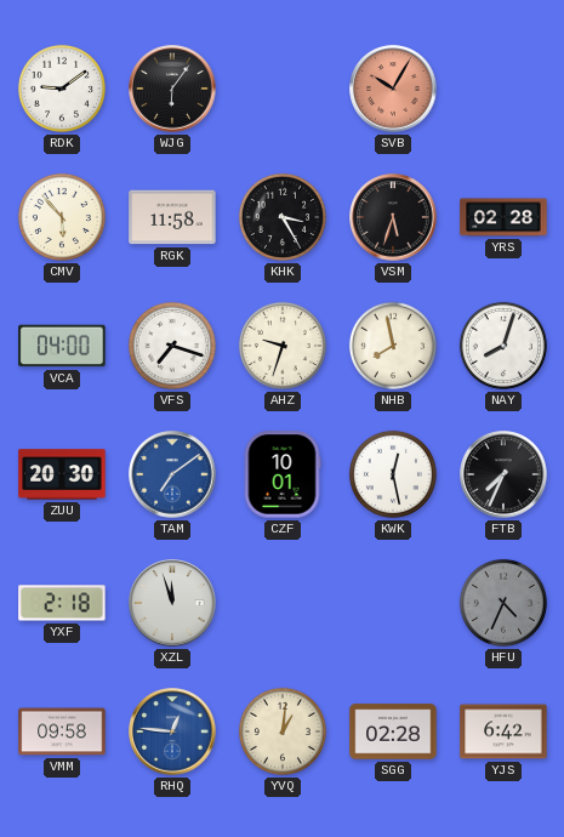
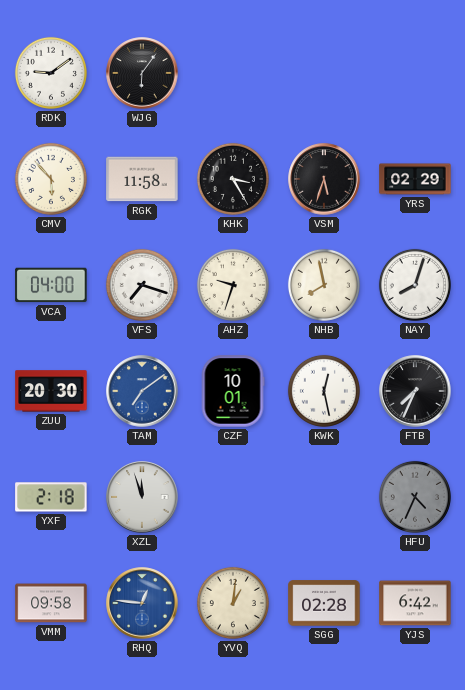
SVB: 10:05 -> none
YRS: 02:28 -> 02:29
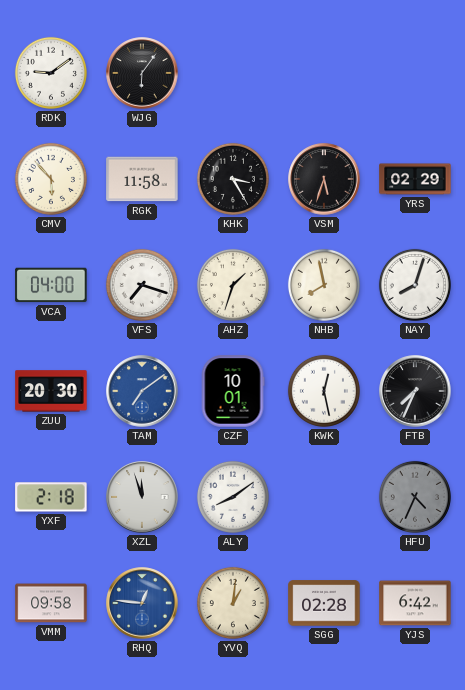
AHZ: 9:33 -> 1:33
ALY: none -> 8:09
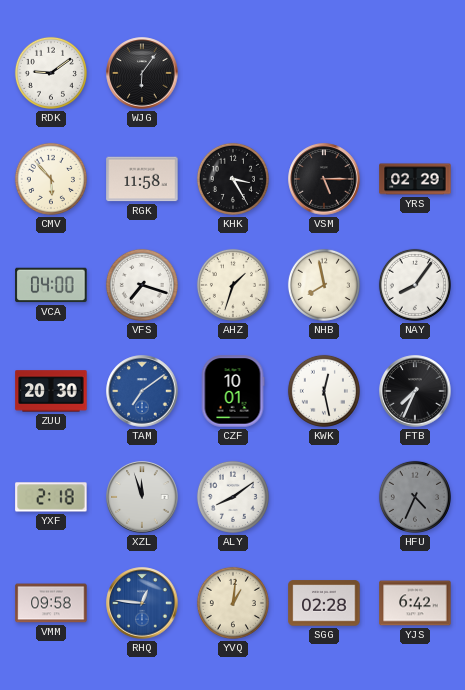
VSM: 5:33 -> 5:15
NAY: 8:03 -> 8:06
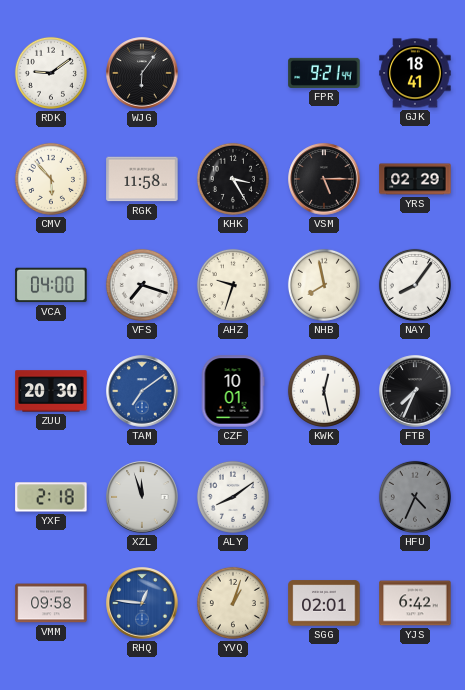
FPR: none -> 9:21
GJK: none -> 18:41
AHZ: 1:33 -> 9:33
YVQ: 1:01 -> 1:03
SGG: 02:28 -> 02:01
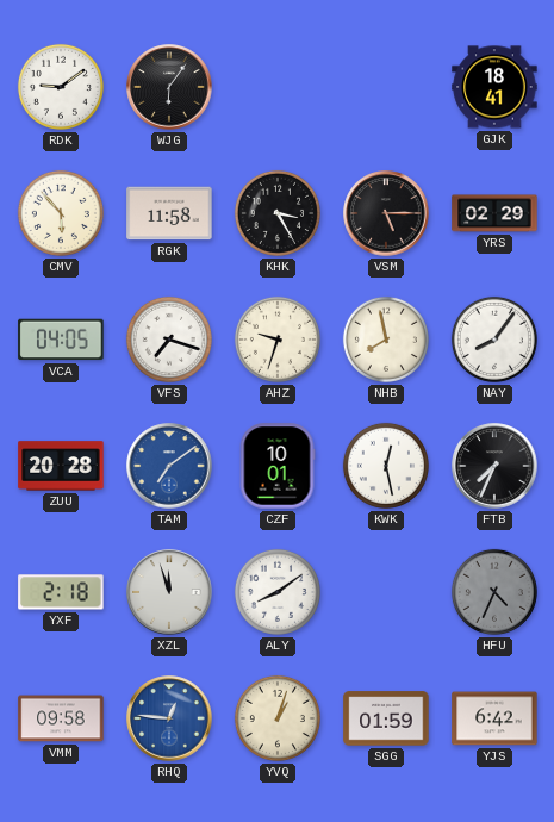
FPR: 9:21 -> none
VCA: 04:00 -> 04:05
ZUU: 20:30 -> 20:28
SGG: 02:01 -> 01:59
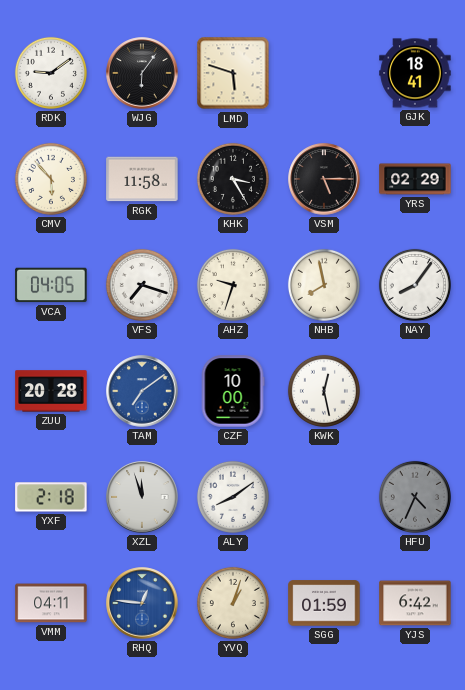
LMD: none -> 5:48
CZF: 10:01 -> 10:00
FTB: 7:34 -> none
VMM: 09:58 -> 04:11
